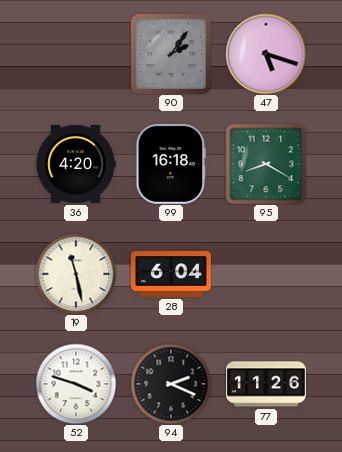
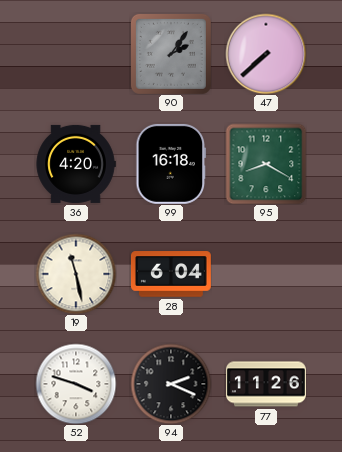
47: 5:18 -> 7:38
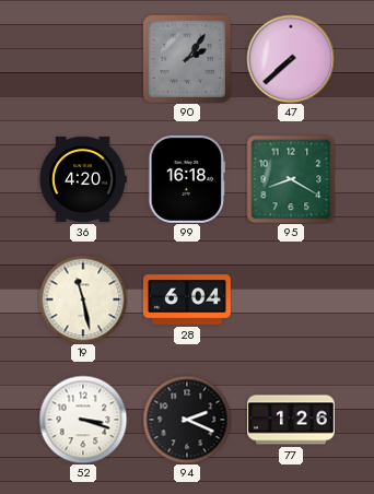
52: 3:48 -> 3:18
77: 11:26 -> 1:26
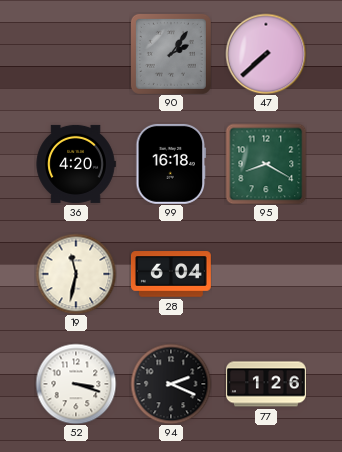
19: 11:28 -> 11:32
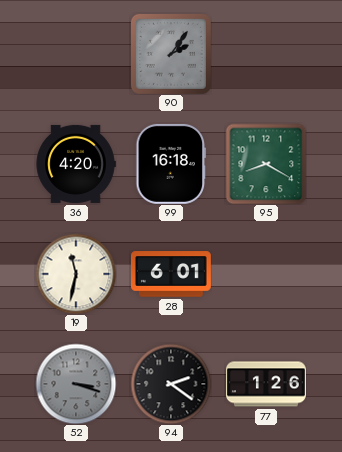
47: 7:38 -> none
28: 6:04 -> 6:01
52 dial: white -> grey
94: 2:19 -> 2:21
